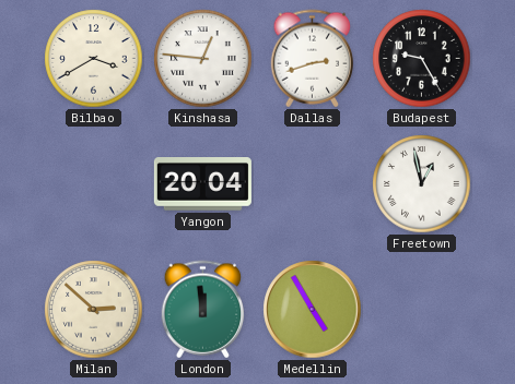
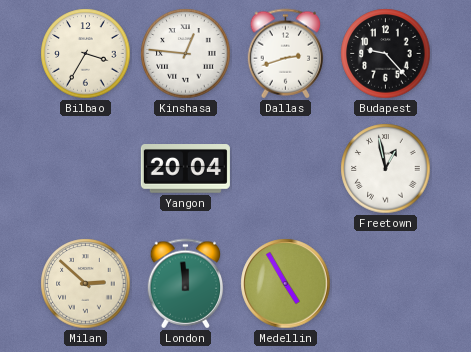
Bilbao: 3:40 -> 3:35
Budapest: 9:25 -> 9:23
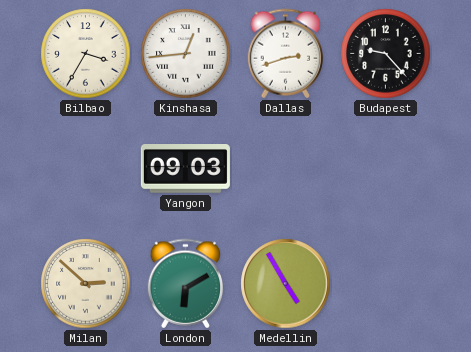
Kinshasa: 12:46 -> 12:44
Yangon: 20:04 -> 09:03
Freetown: 12:58 -> none
London: 11:59 -> 6:10
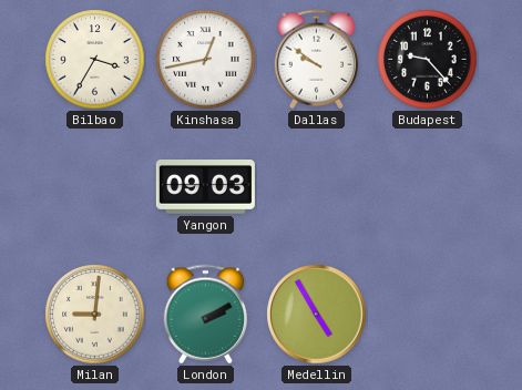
Kinshasa: 12:44 -> 12:43
Dallas: 2:42 -> 9:51
Milan: 2:52 -> 9:01
London: 6:10 -> 2:10
